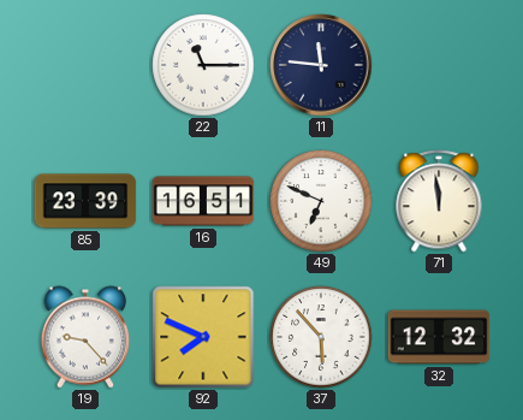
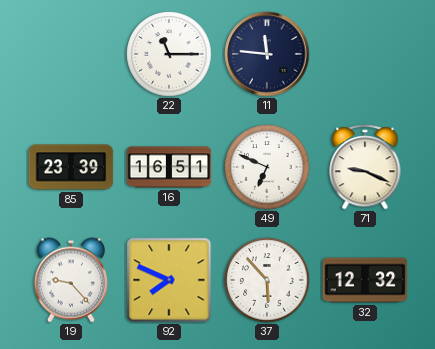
71: 11:59 -> 9:19
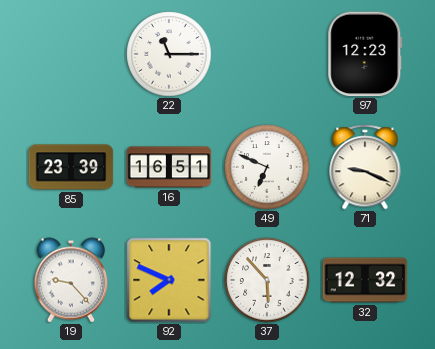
11: 11:46 -> none
97: none -> 12:23
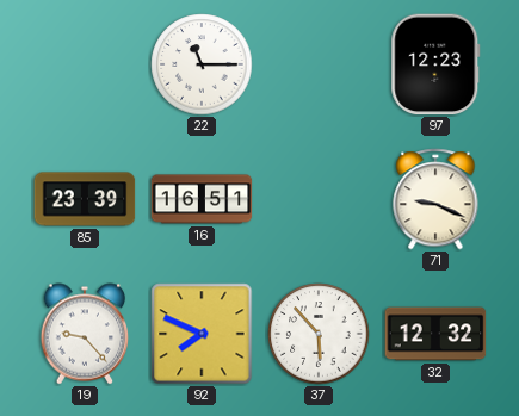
49: 6:49 -> none
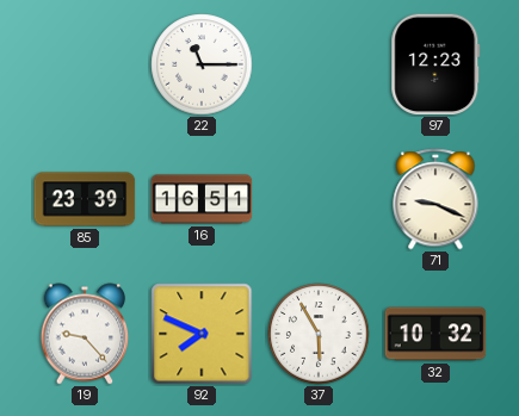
37: 5:53 -> 5:55
32: 12:32 -> 10:32
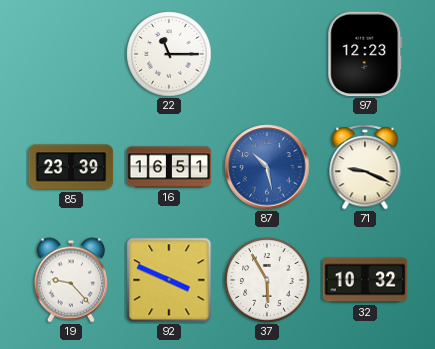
87: none -> 10:28
92: 7:49 -> 3:49
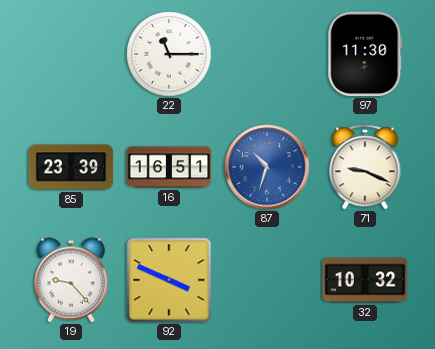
97: 12:23 -> 11:30
87: 10:28 -> 10:33
37: 5:55 -> none
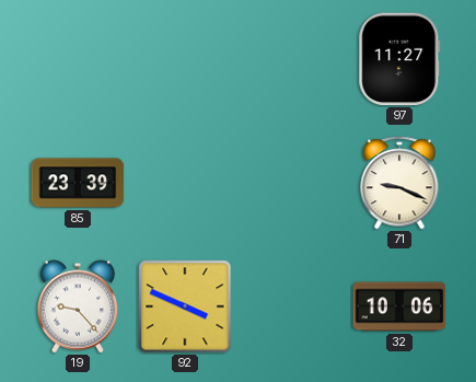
22: 11:15 -> none
97: 11:30 -> 11:27
16: 16:51 -> none
87: 10:33 -> none
32: 10:32 -> 10:06
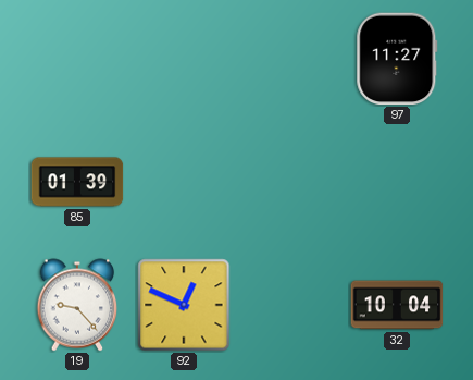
85: 23:39 -> 01:39
71: 9:19 -> none
92: 3:49 -> 12:49
32: 10:06 -> 10:04
